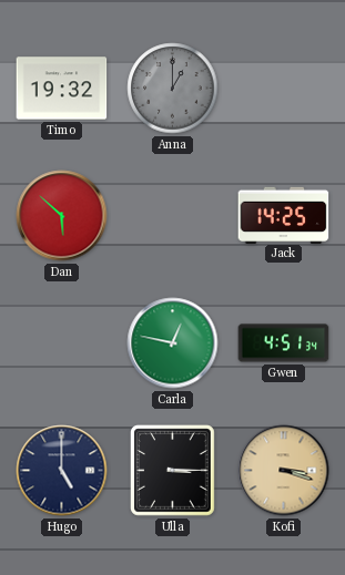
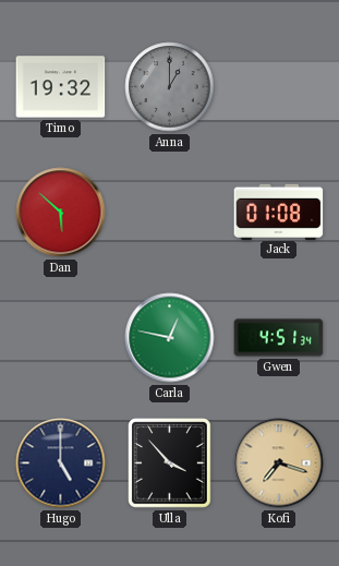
Jack: 14:25 -> 01:08
Ulla: 3:15 -> 3:53
Kofi: 3:18 -> 7:18
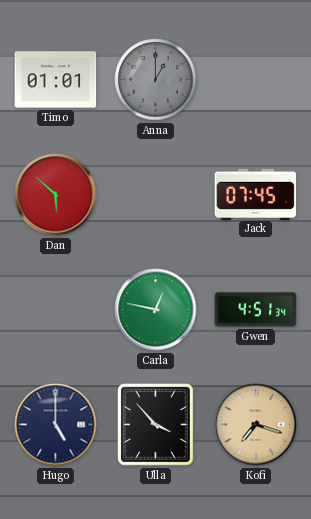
Timo: 19:32 -> 01:01
Jack: 01:08 -> 07:45
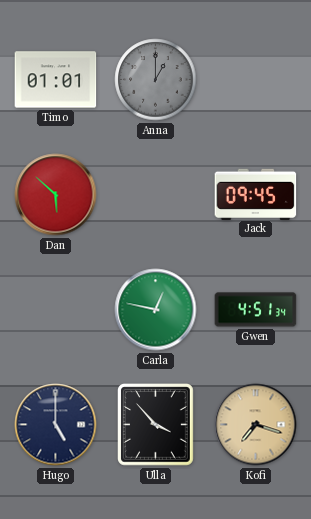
Jack: 07:45 -> 09:45
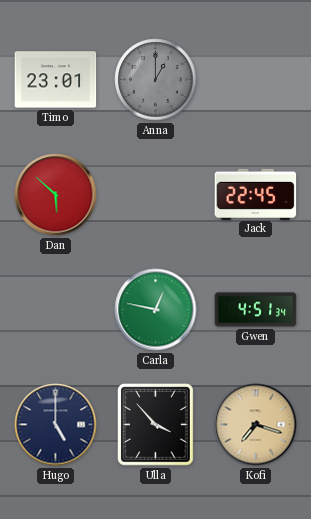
Timo: 01:01 -> 23:01
Jack: 09:45 -> 22:45
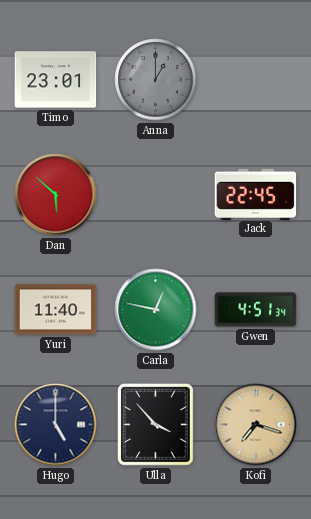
Yuri: none -> 11:40
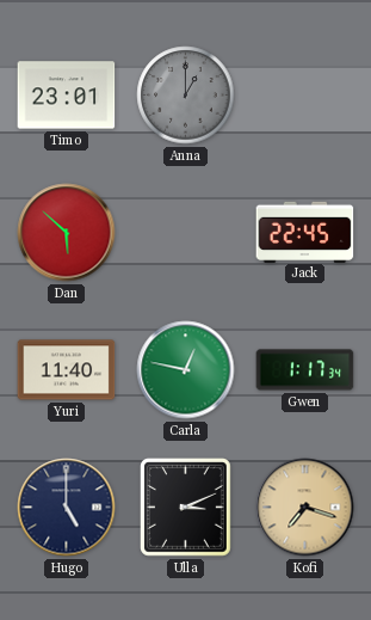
Gwen: 4:51 -> 1:17
Ulla: 3:53 -> 3:11
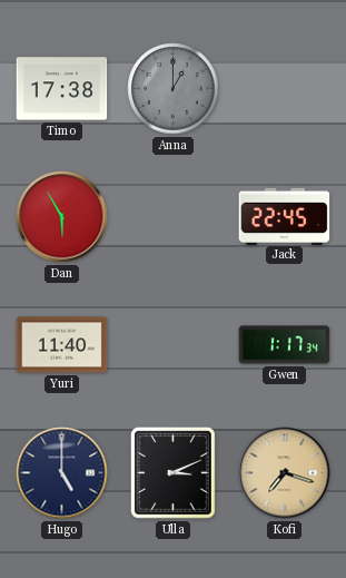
Timo: 23:01 -> 17:38
Dan: 5:52 -> 5:55
Carla: 12:47 -> none
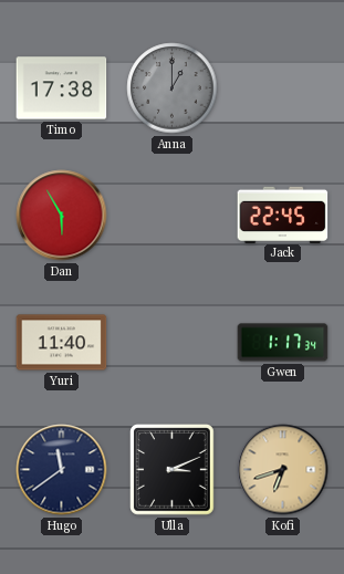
Hugo: 5:00 -> 11:39
Kofi: 7:18 -> 6:42
